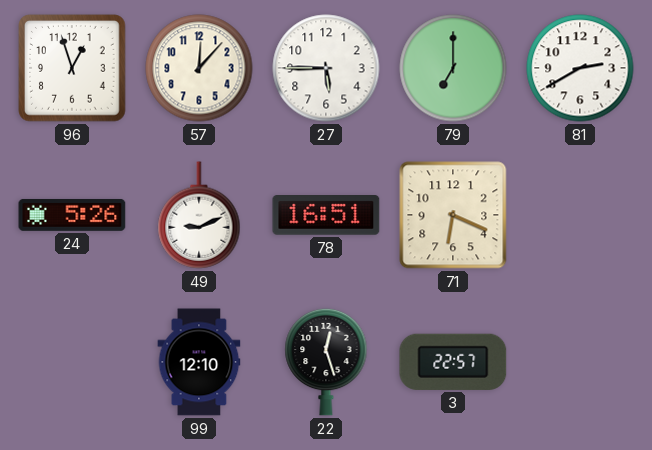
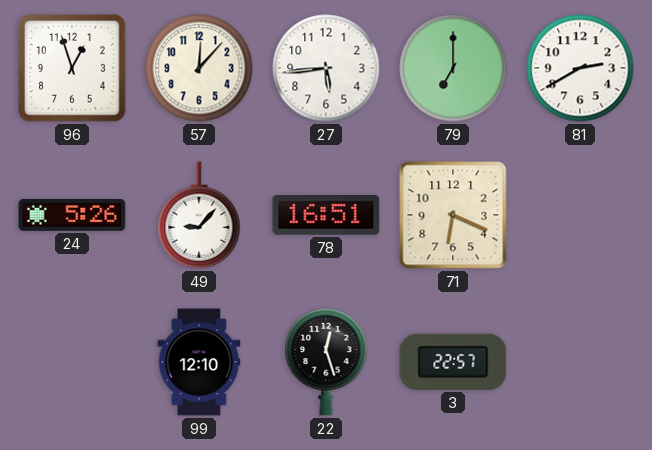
27: 5:45 -> 5:44
49: 9:11 -> 9:07
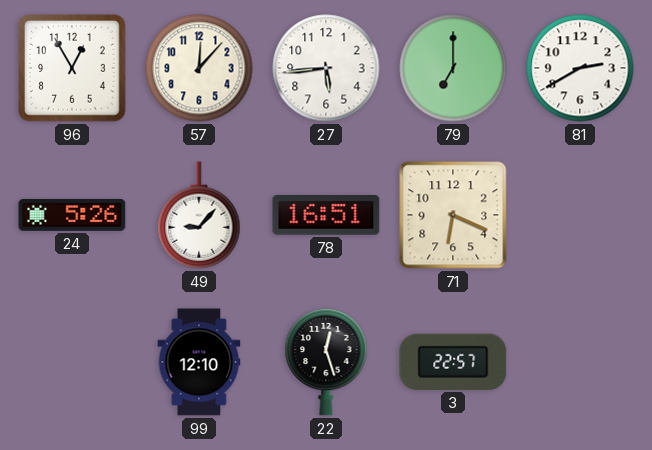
96: 12:57 -> 12:55
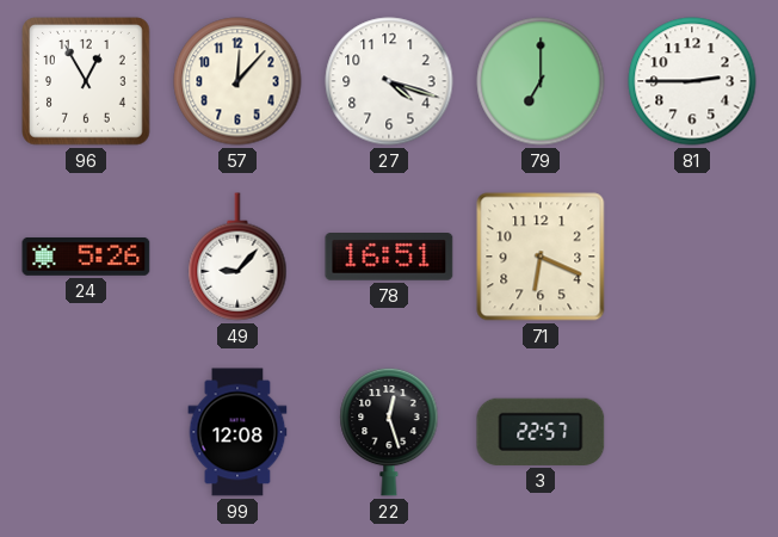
27: 5:44 -> 4:18
81: 2:40 -> 2:45
99: 12:10 -> 12:08
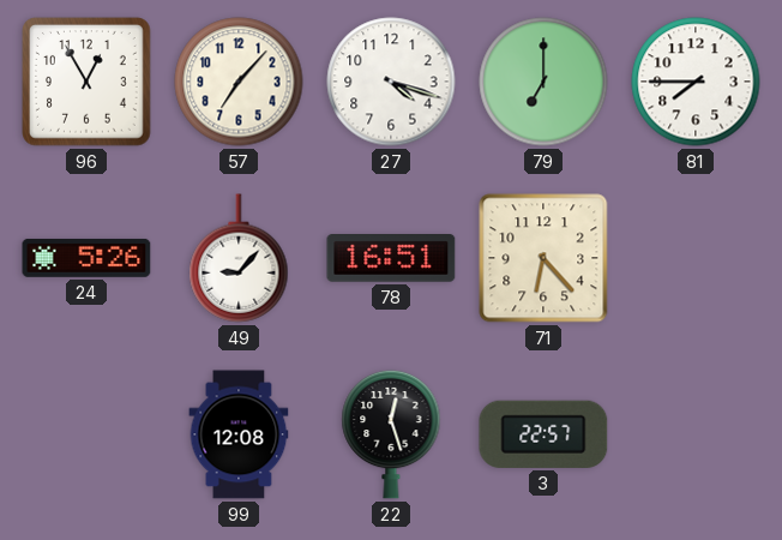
57: 12:07 -> 7:07
81: 2:45 -> 7:45
71: 6:19 -> 6:23
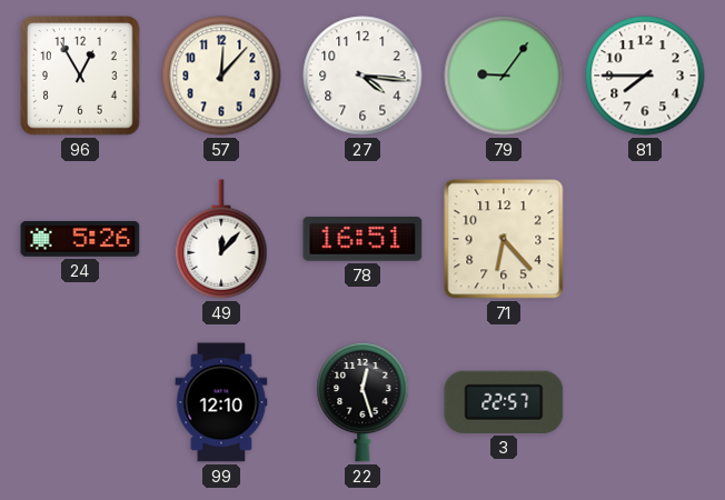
57: 7:07 -> 12:07
27: 4:18 -> 4:16
79: 7:00 -> 9:06
49: 9:07 -> 12:07
99: 12:08 -> 12:10
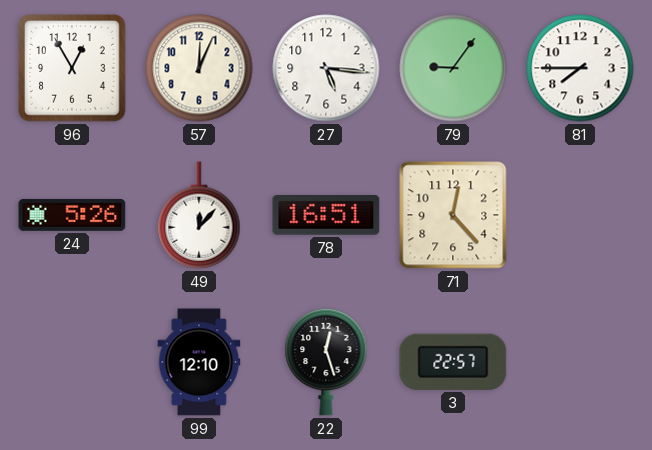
57: 12:07 -> 12:04
27: 4:16 -> 5:16
71: 6:23 -> 12:23
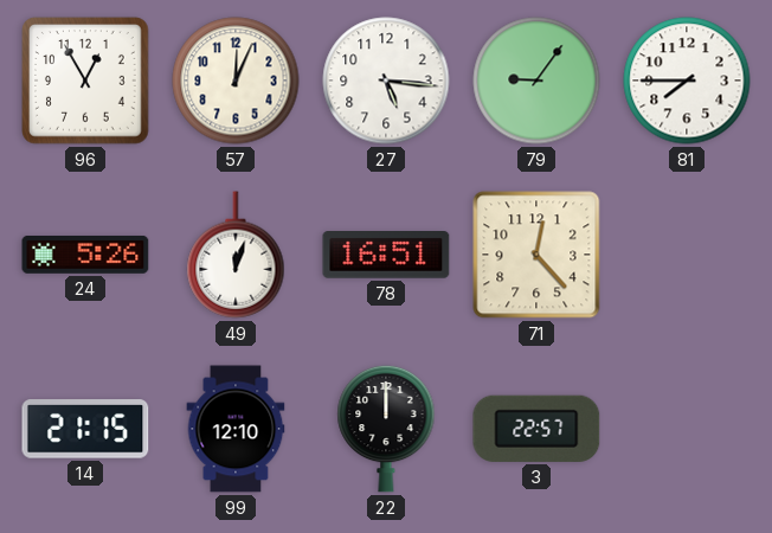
49: 12:07 -> 12:03
14: none -> 21:15
22: 12:27 -> 12:00
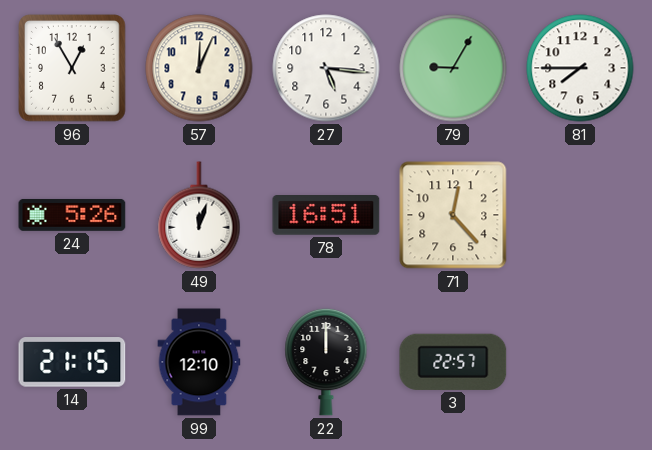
79: 9:06 -> 9:05
